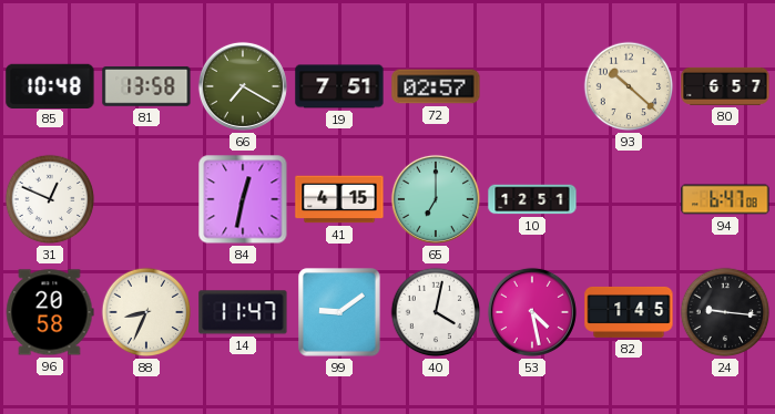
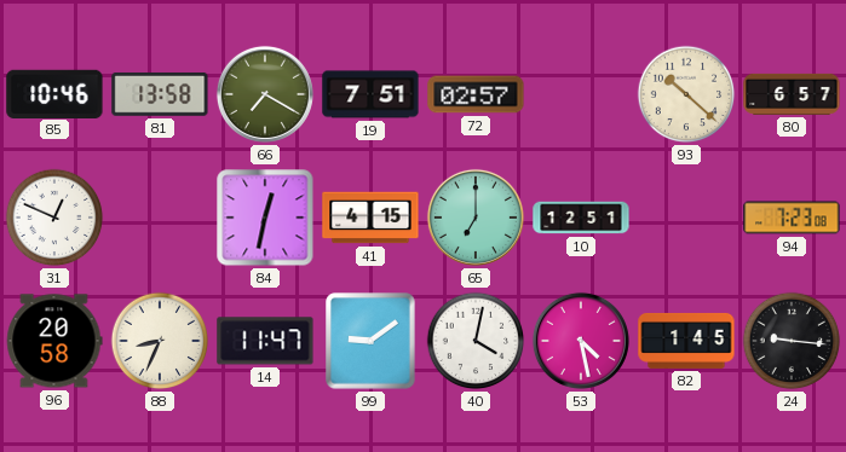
85: 10:48 -> 10:46
94: 6:47 -> 7:23
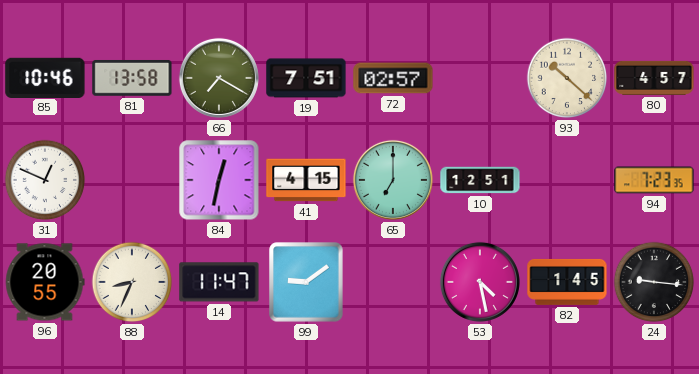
80: 6:57 -> 4:57
94: 7:23:08 -> 7:23:35
96: 20:58 -> 20:55
40: 4:02 -> none
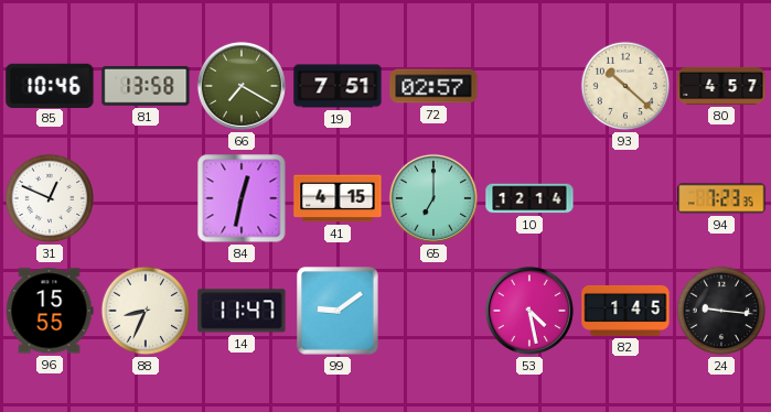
10: 12:51 -> 12:14
96: 20:55 -> 15:55
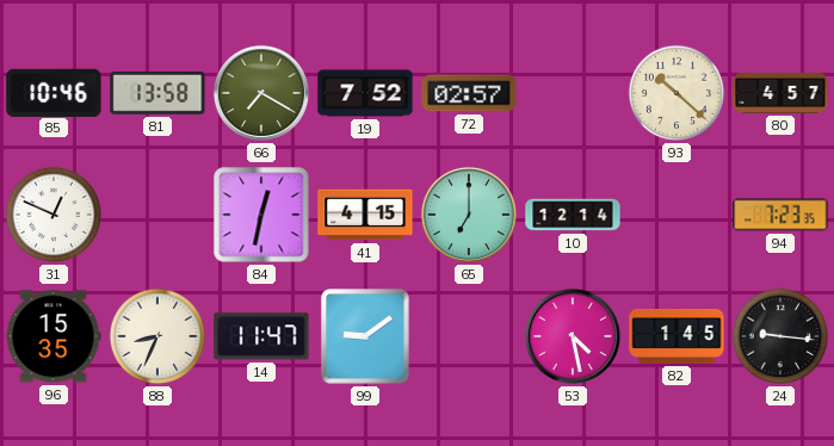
19: 7:51 -> 7:52
96: 15:55 -> 15:35
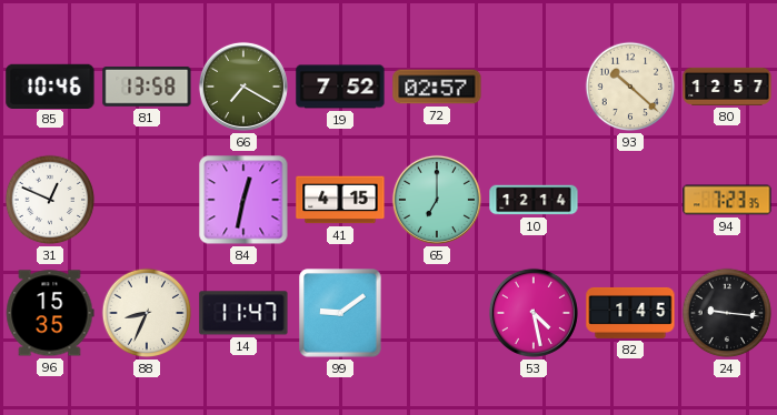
80: 4:57 -> 12:57
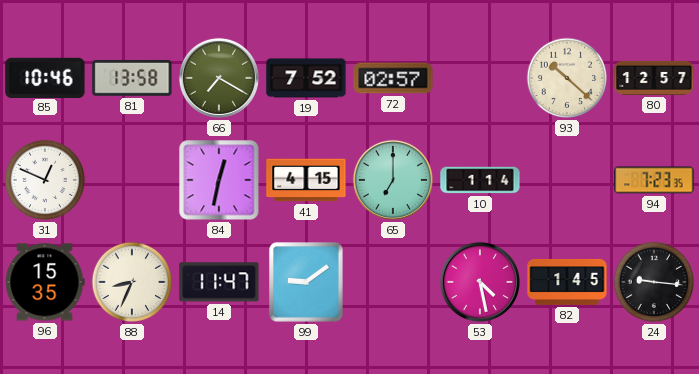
10: 12:14 -> 1:14
